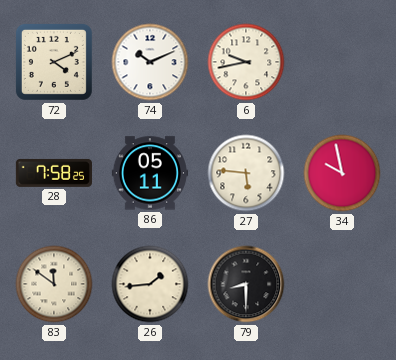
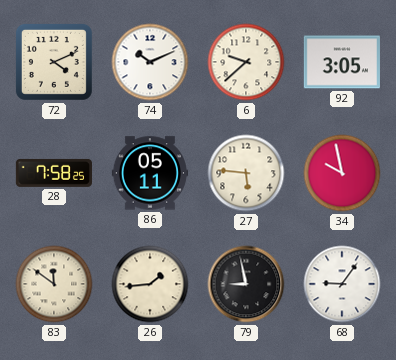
6: 9:43 -> 9:38
92: none -> 3:05
79: 8:30 -> 8:58
68: none -> 9:06
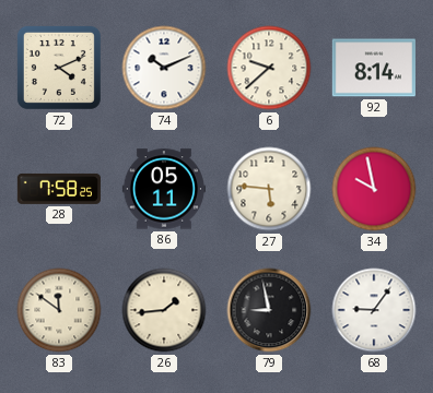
92: 3:05 -> 8:14
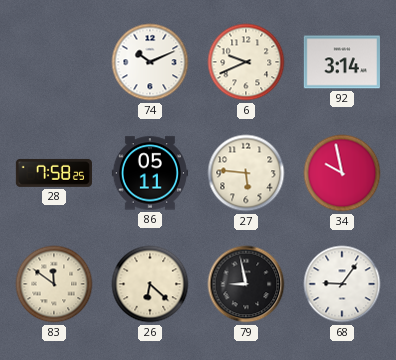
72: 4:11 -> none
6: 9:38 -> 9:41
92: 8:14 -> 3:14
26: 1:44 -> 6:22
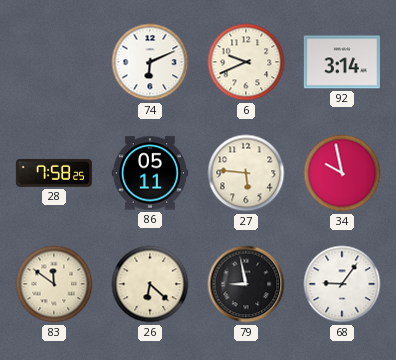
74: 10:11 -> 6:11
